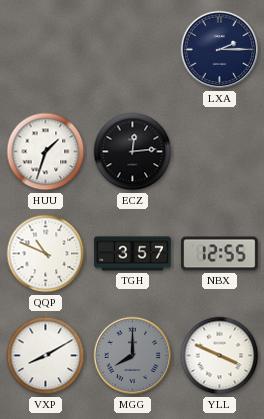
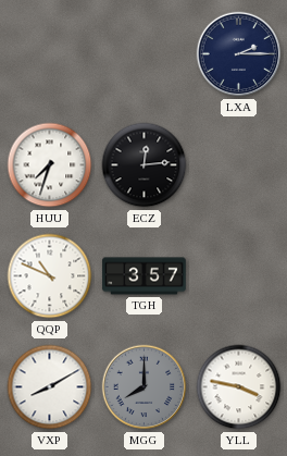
HUU: 1:33 -> 7:33
NBX: 12:55 -> none
YLL: 3:49 -> 3:47
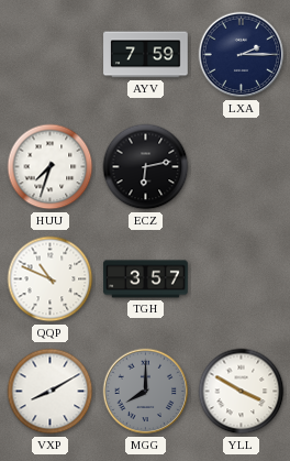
AYV: none -> 7:59
ECZ: 12:14 -> 6:13
YLL: 3:47 -> 3:50
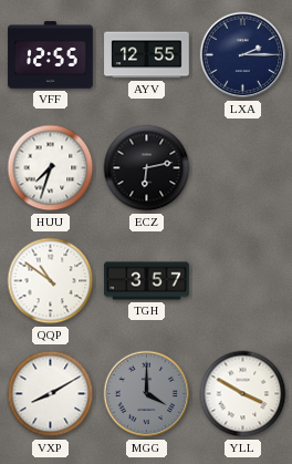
VFF: none -> 12:55
AYV: 7:59 -> 12:55
QQP: 10:49 -> 10:51
MGG: 8:00 -> 4:00
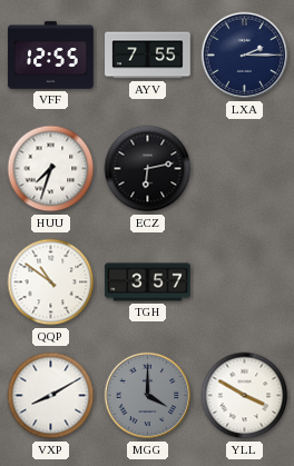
AYV: 12:55 -> 7:55
